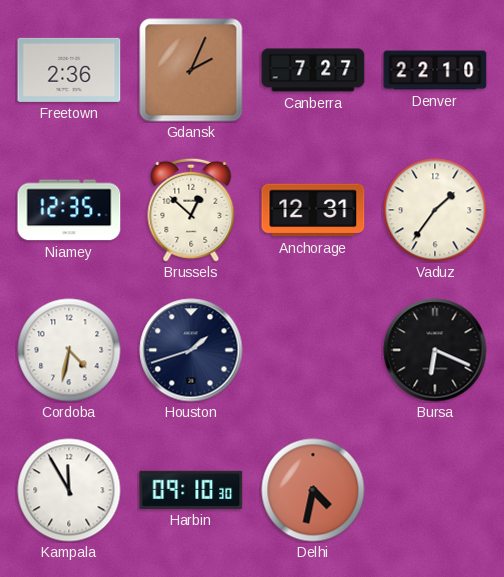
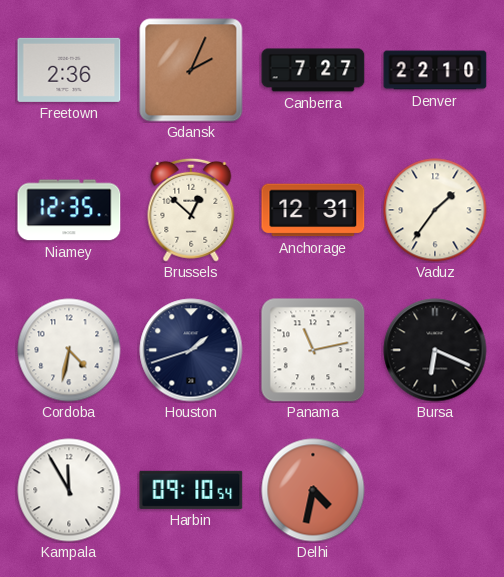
Panama: none -> 11:13
Harbin: 09:10:30 -> 09:10:54
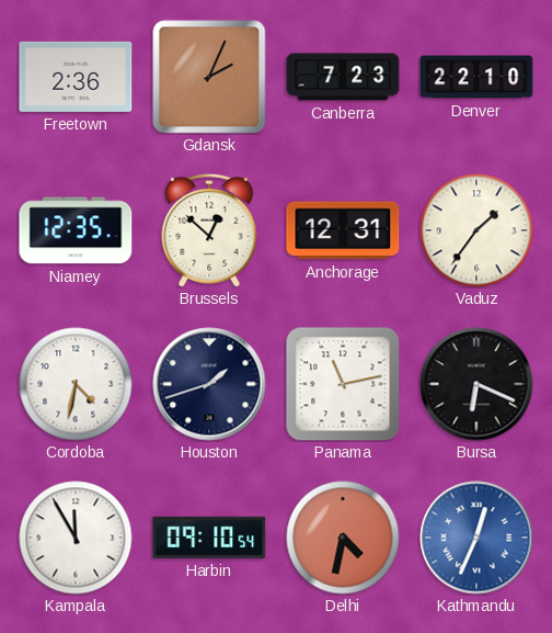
Canberra: 7:27 -> 7:23
Kathmandu: none -> 12:34
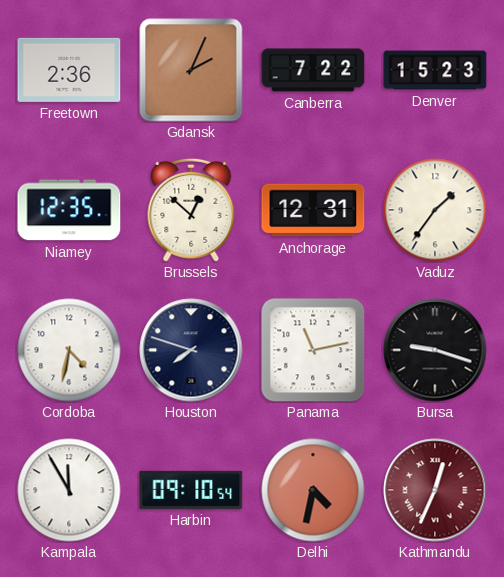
Canberra: 7:23 -> 7:22
Denver: 22:10 -> 15:23
Houston: 1:42 -> 7:48
Bursa: 6:19 -> 9:18
Kathmandu dial: blue -> burgundy
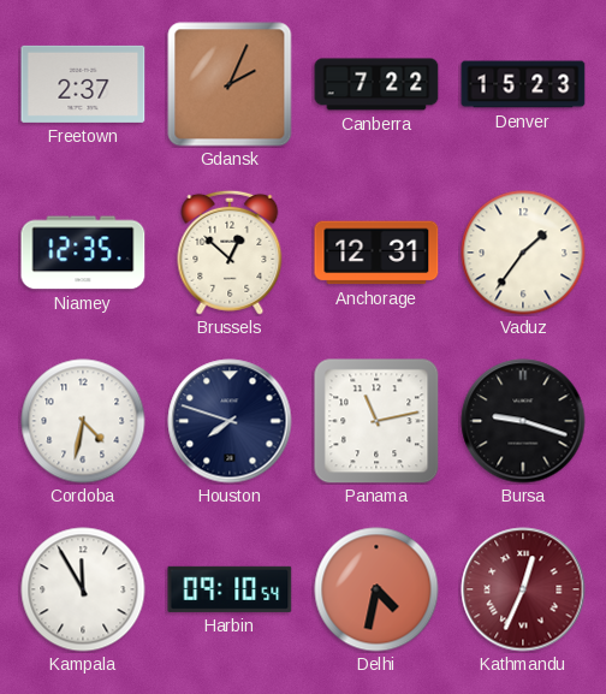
Freetown: 2:36 -> 2:37
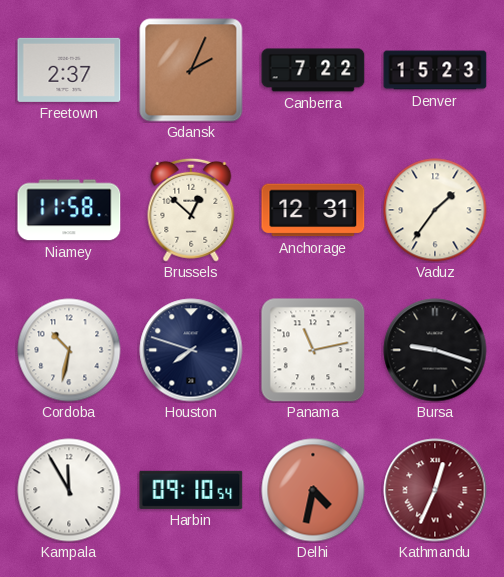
Niamey: 12:35 -> 11:58
Cordoba: 4:32 -> 10:32
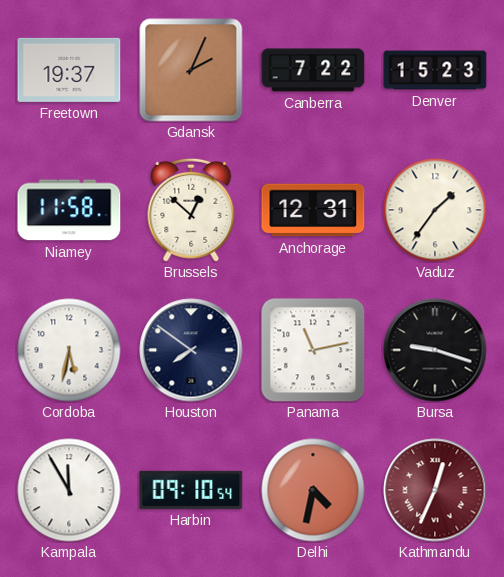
Freetown: 2:37 -> 19:37
Cordoba: 10:32 -> 5:32
Houston: 7:48 -> 7:51
